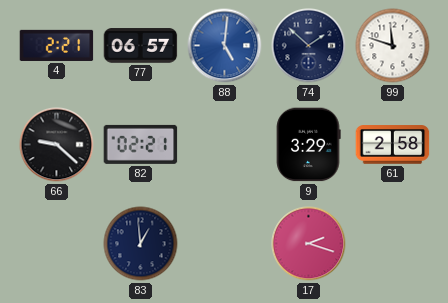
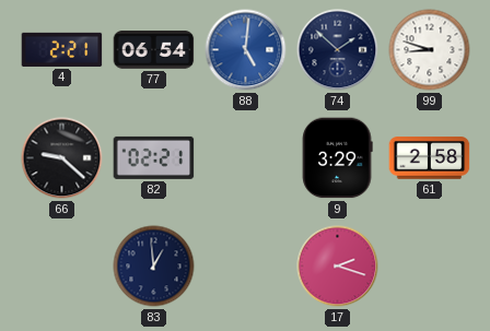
77: 06:57 -> 06:54
99: 11:48 -> 8:48
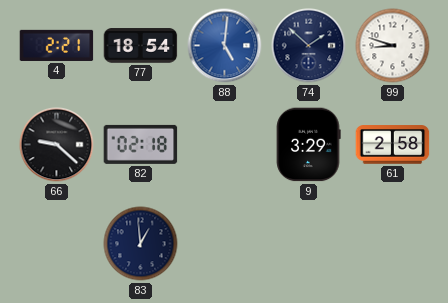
77: 06:54 -> 18:54
82: 02:21 -> 02:18
17: 2:18 -> none
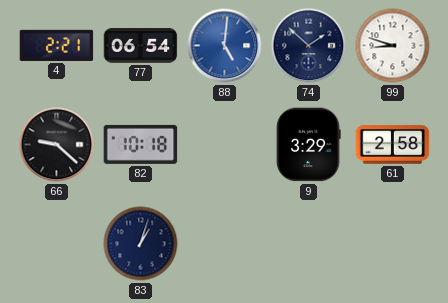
77: 18:54 -> 06:54
82: 02:18 -> 10:18
83: 12:59 -> 1:03
